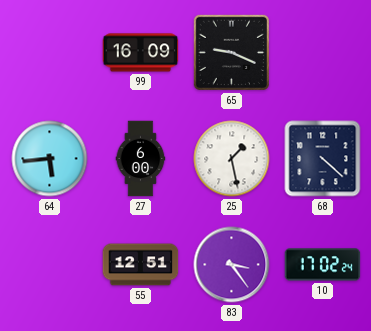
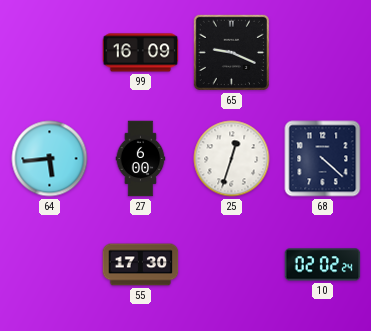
25: 1:28 -> 12:33
55: 12:51 -> 17:30
83: 3:24 -> none
10: 17:02 -> 02:02
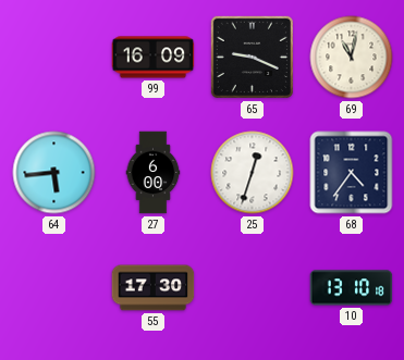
69: none -> 11:02
68: 4:22 -> 4:36
10: 02:02 -> 13:10
